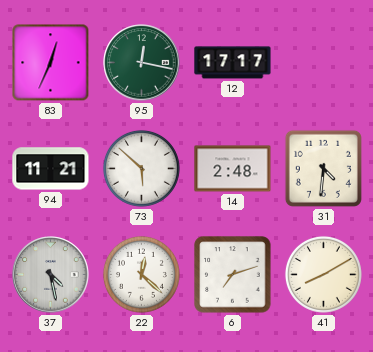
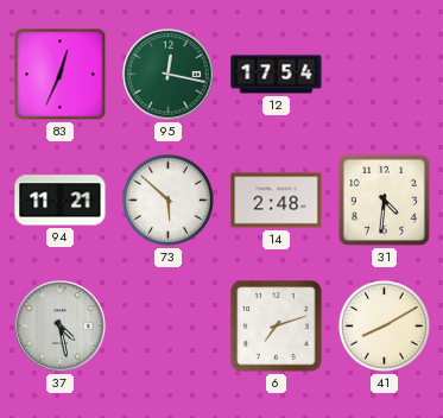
12: 17:17 -> 17:54
22: 12:22 -> none
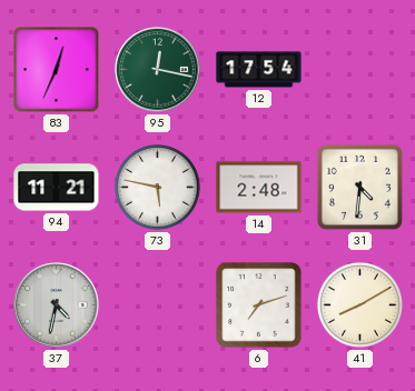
73: 5:52 -> 5:47
37: 4:28 -> 4:32
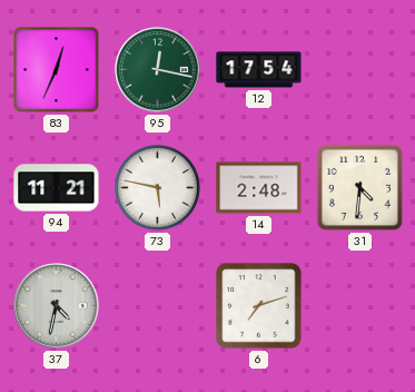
41: 8:10 -> none
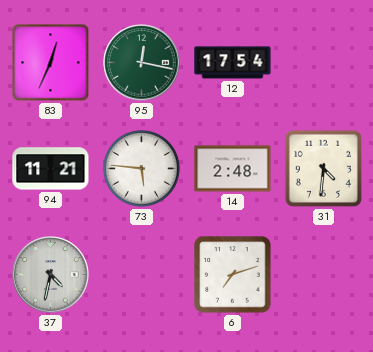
73: 5:47 -> 5:46
